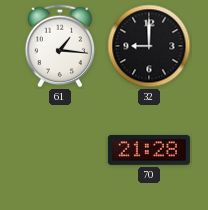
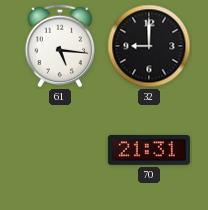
61: 1:16 -> 5:16
70: 21:28 -> 21:31
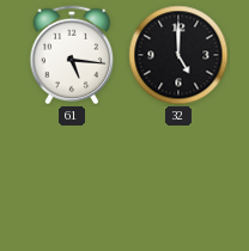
32: 9:00 -> 5:00
70: 21:31 -> none
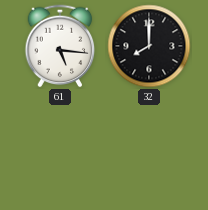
32: 5:00 -> 8:00
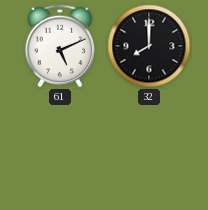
61: 5:16 -> 5:11
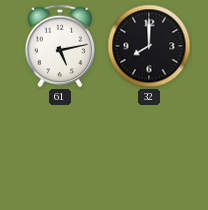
61: 5:11 -> 5:13
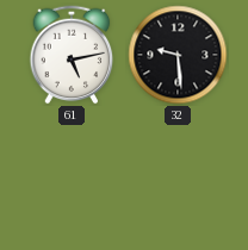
32: 8:00 -> 9:29
